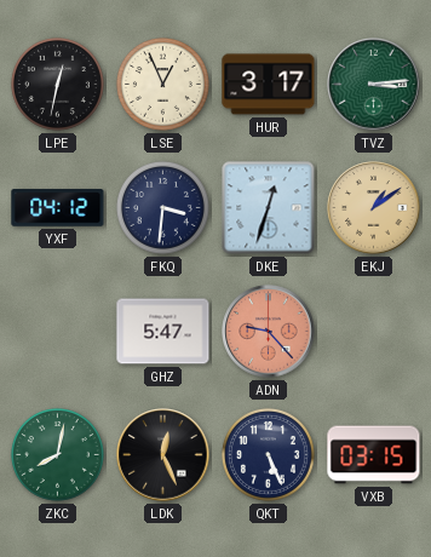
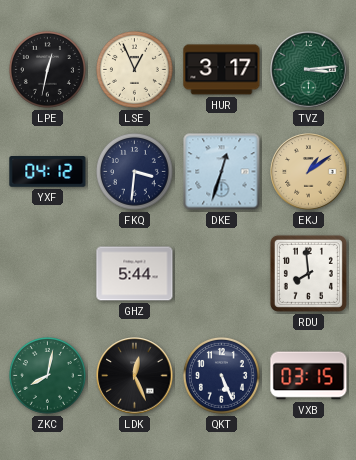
GHZ: 5:47 -> 5:44
ADN: 9:23 -> none
RDU: none -> 7:59
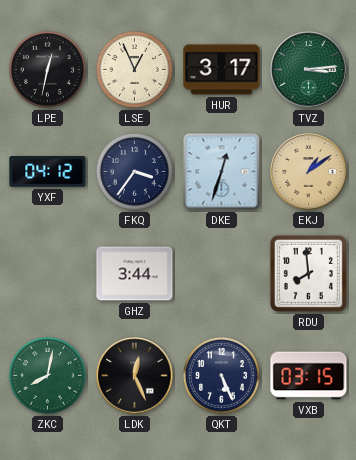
FKQ: 3:31 -> 3:36
GHZ: 5:44 -> 3:44
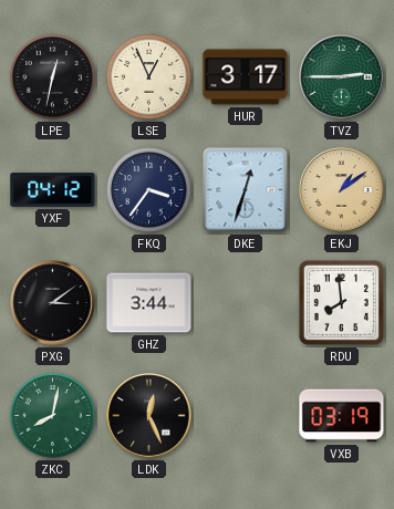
TVZ: 3:14 -> 2:45
PXG: none -> 3:09
QKT: 5:26 -> none
VXB: 03:15 -> 03:19
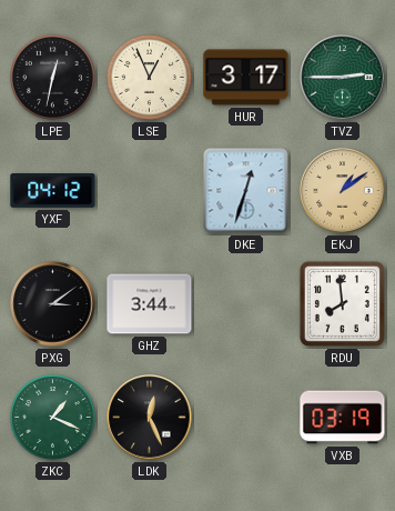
FKQ: 3:36 -> none
ZKC: 8:02 -> 1:19
